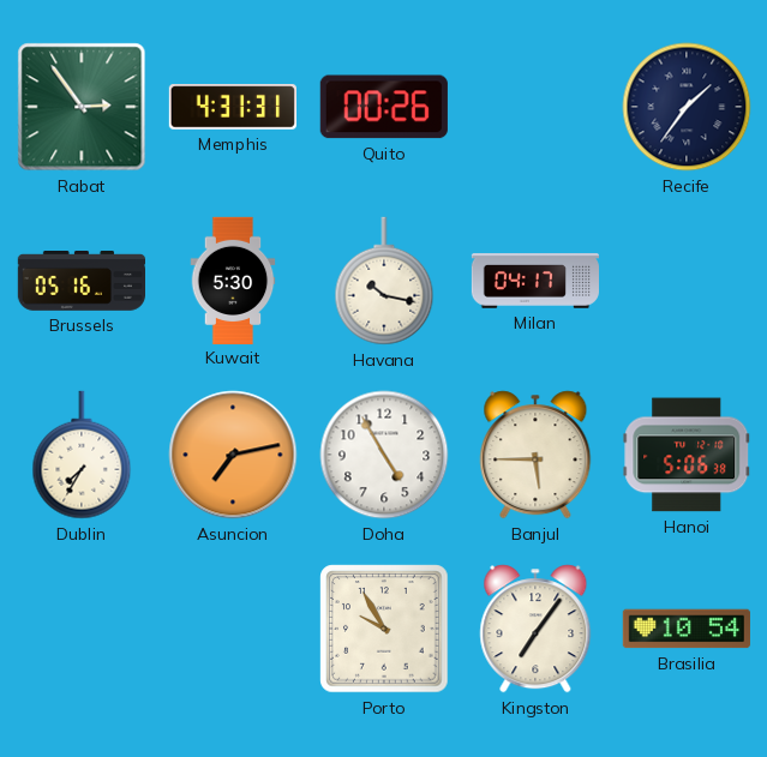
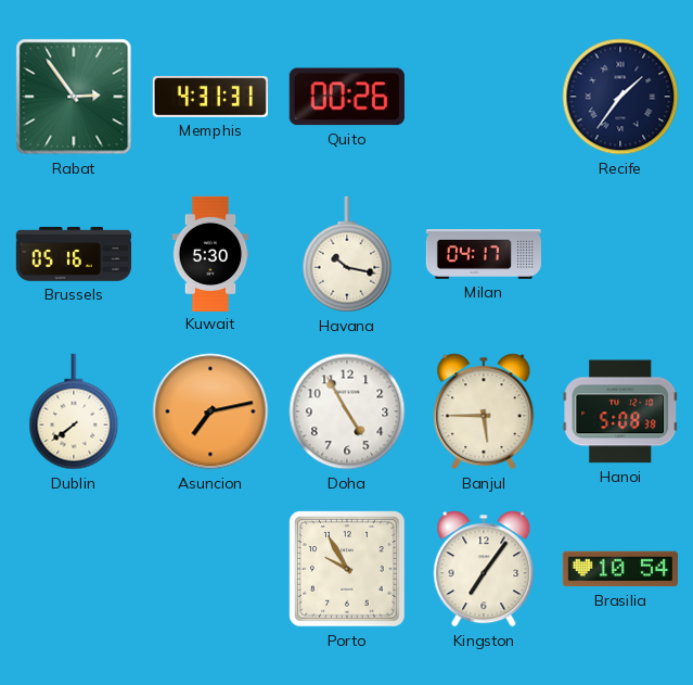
Dublin: 7:35 -> 7:39
Hanoi: 5:06 -> 5:08
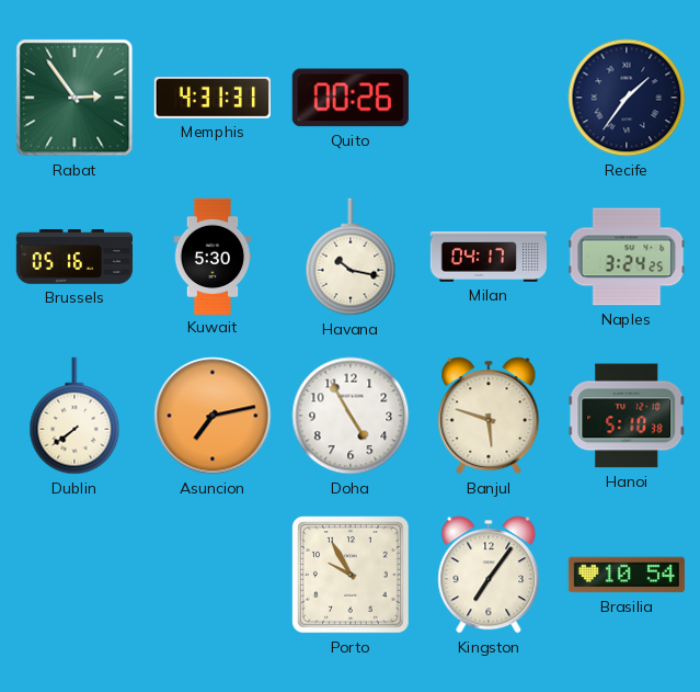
Naples: none -> 3:24
Banjul: 5:45 -> 5:48
Hanoi: 5:08 -> 5:10
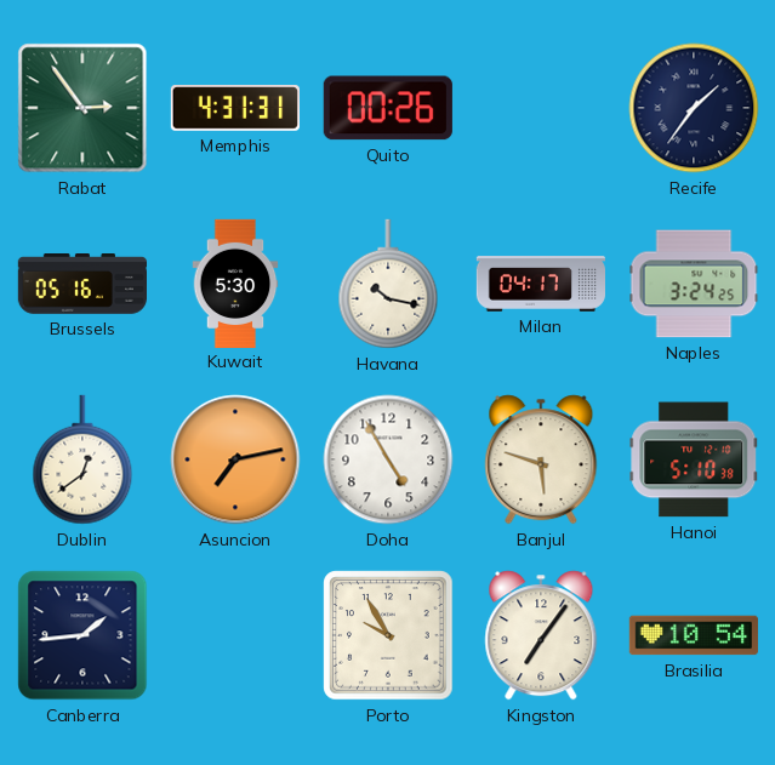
Dublin: 7:39 -> 12:39
Canberra: none -> 1:44
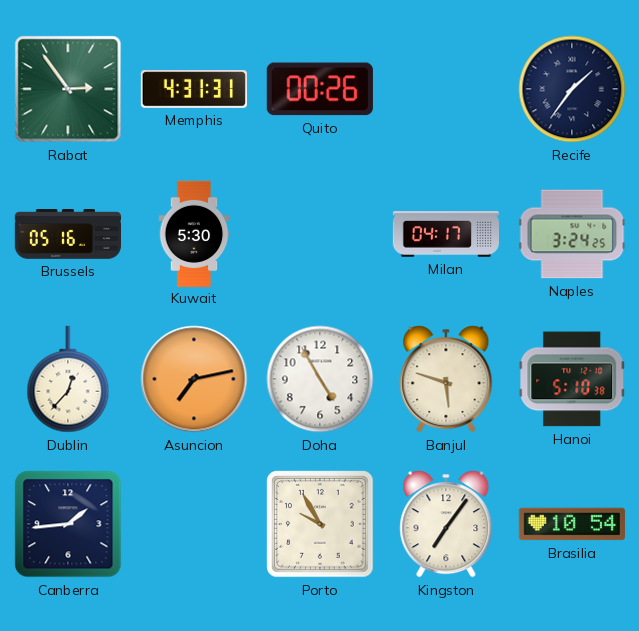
Havana: 10:17 -> none
Dublin: 12:39 -> 12:37
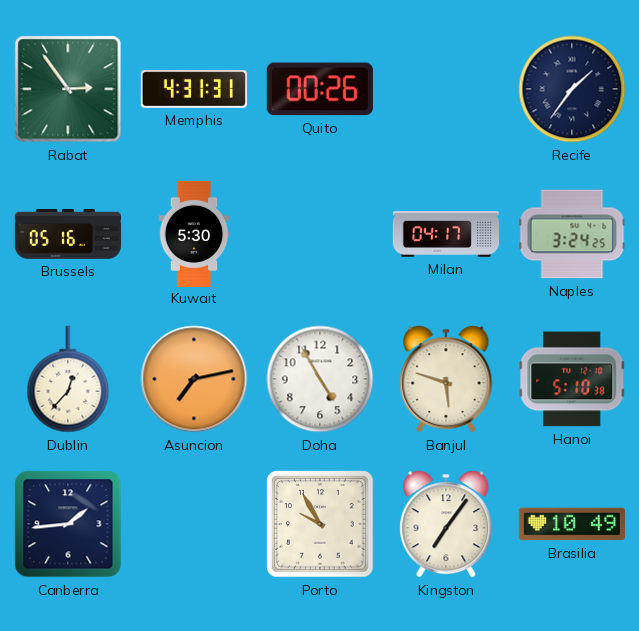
Brasilia: 10:54 -> 10:49
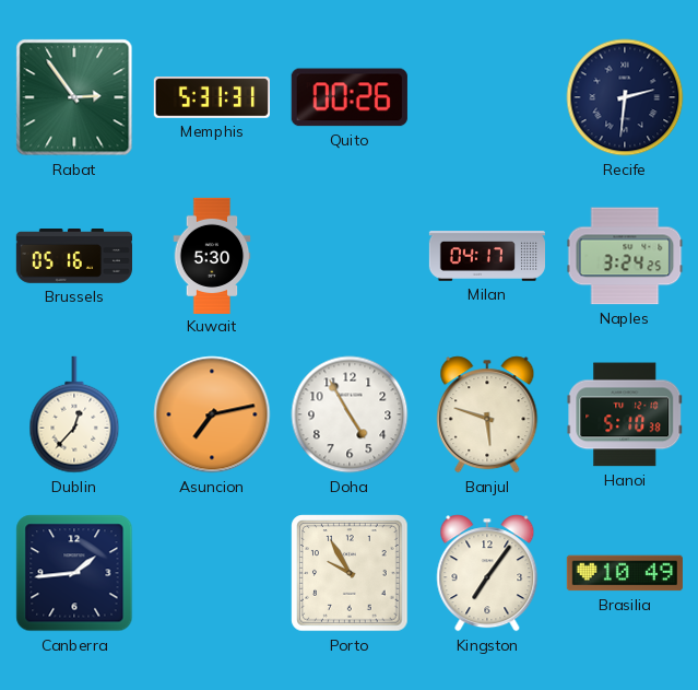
Memphis: 4:31 -> 5:31
Recife: 1:36 -> 2:31
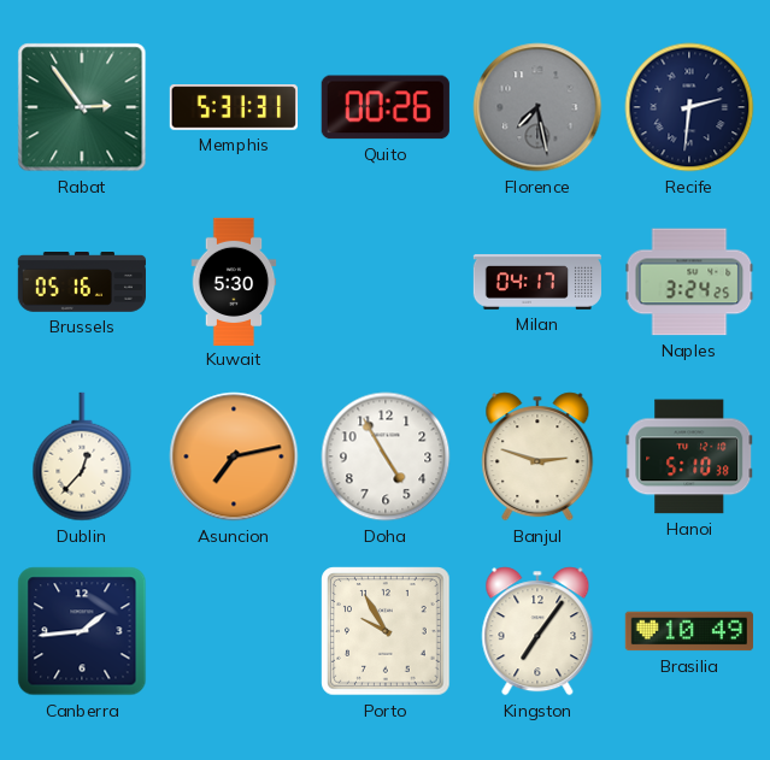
Florence: none -> 7:28
Banjul: 5:48 -> 2:48
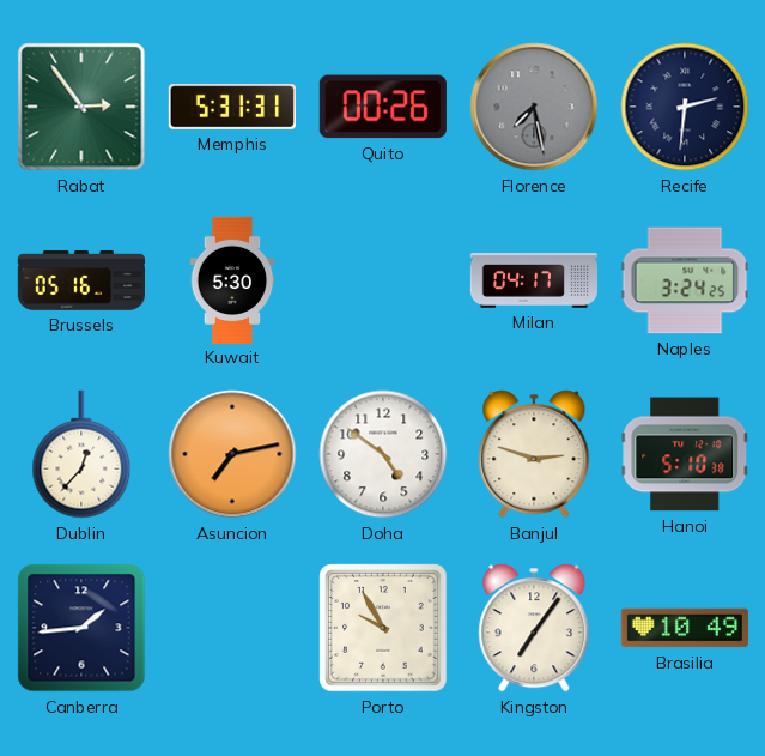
Doha: 4:55 -> 4:51
